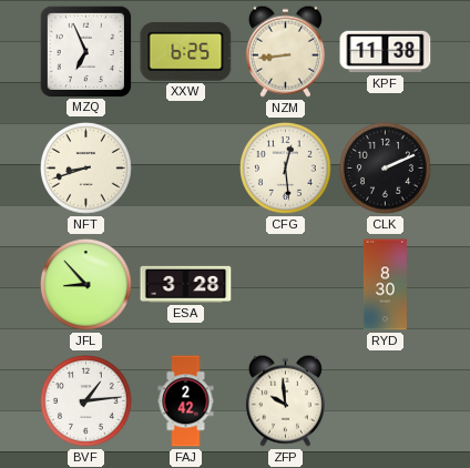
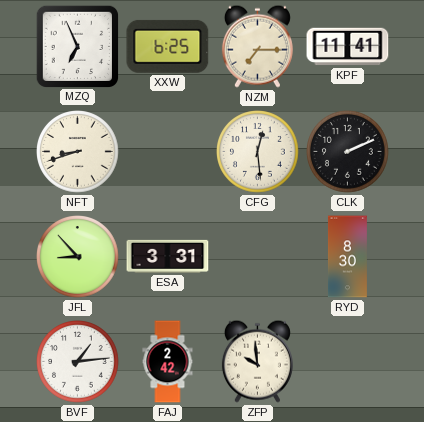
NZM: 8:44 -> 7:15
KPF: 11:38 -> 11:41
ESA: 3:28 -> 3:31
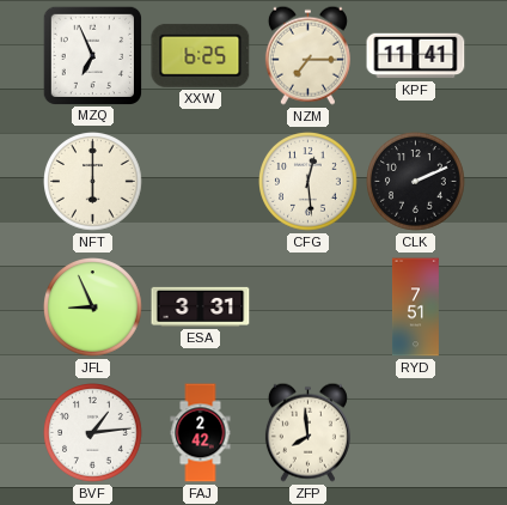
NFT: 8:42 -> 6:00
JFL: 8:53 -> 8:56
RYD: 8:30 -> 7:51
ZFP: 9:59 -> 7:59
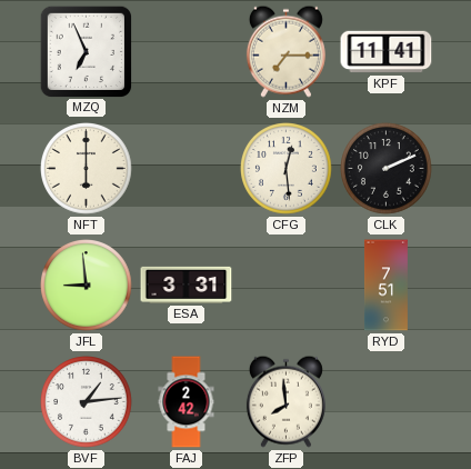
XXW: 6:25 -> none
JFL: 8:56 -> 8:59
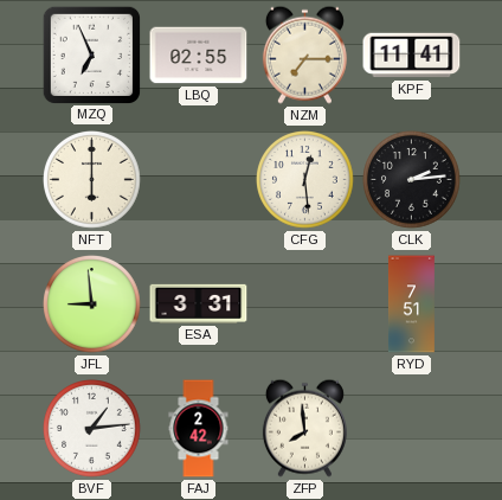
LBQ: none -> 02:55
CLK: 2:11 -> 2:14
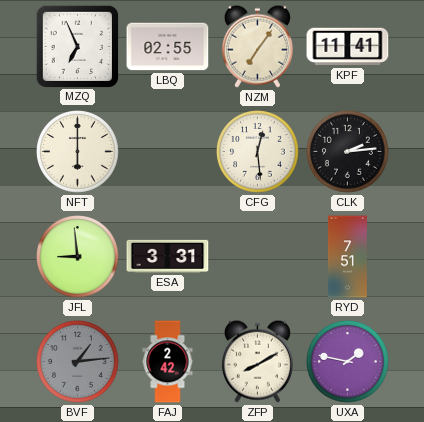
NZM: 7:15 -> 7:06
BVF dial: white -> grey
ZFP: 7:59 -> 8:10
UXA: none -> 1:47
